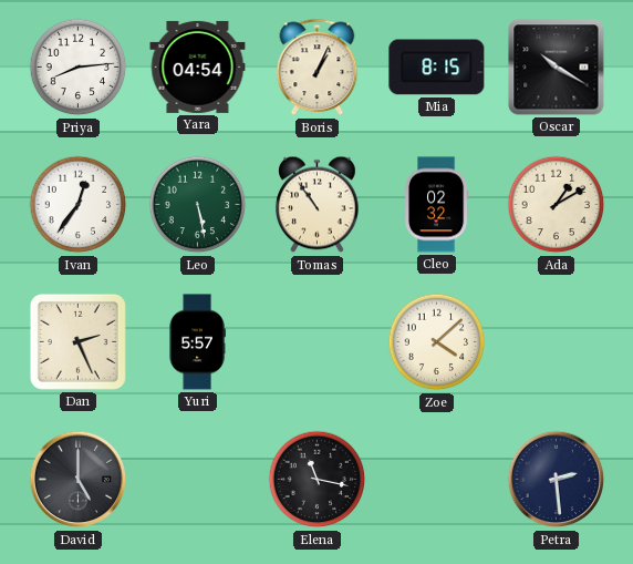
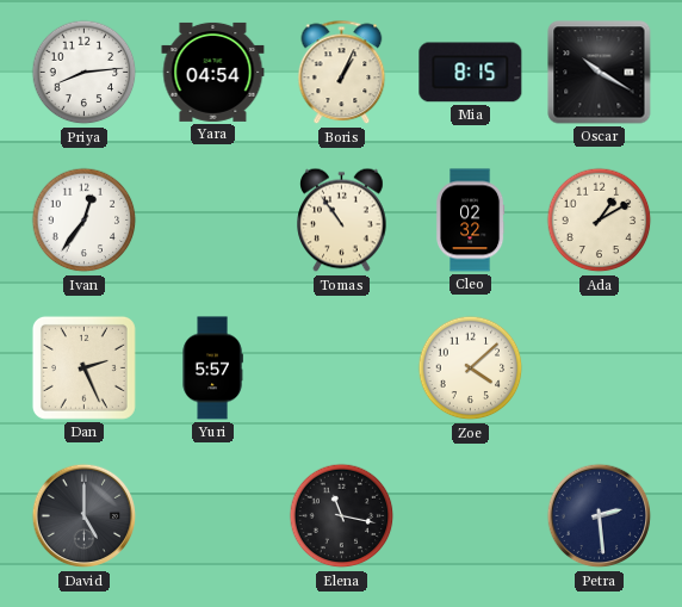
Leo: 5:28 -> none
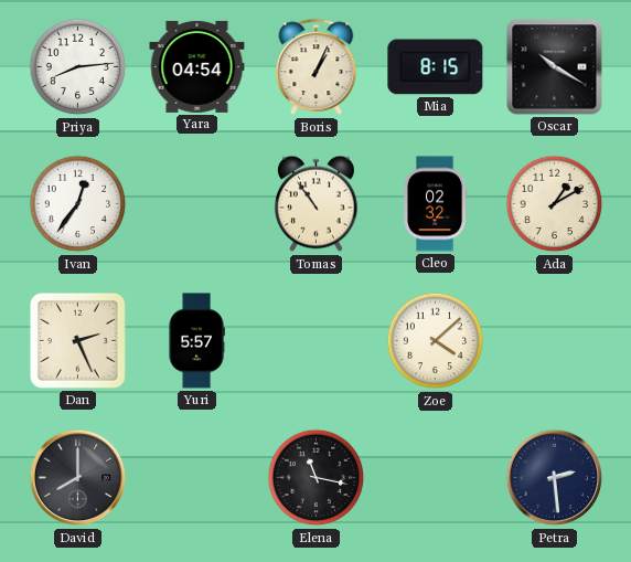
David: 5:00 -> 8:00
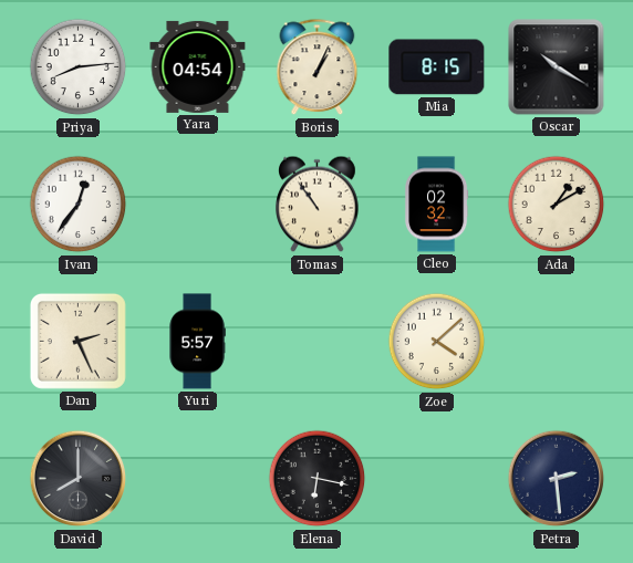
Elena: 11:17 -> 6:17
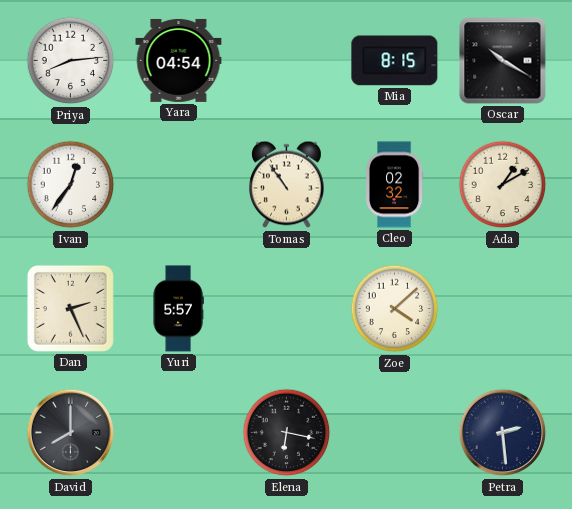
Boris: 1:04 -> none
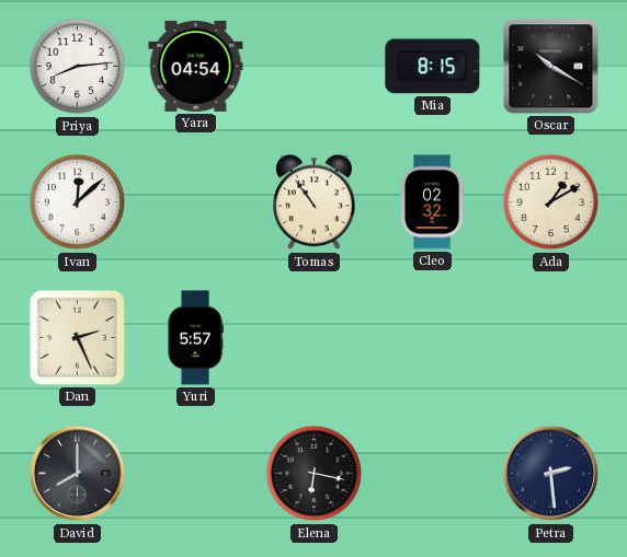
Ivan: 12:36 -> 12:08
Zoe: 4:08 -> none
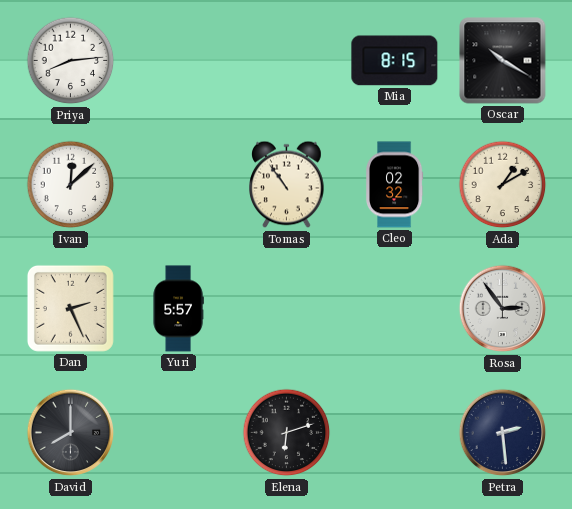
Yara: 04:54 -> none
Rosa: none -> 2:54
Elena: 6:17 -> 6:12
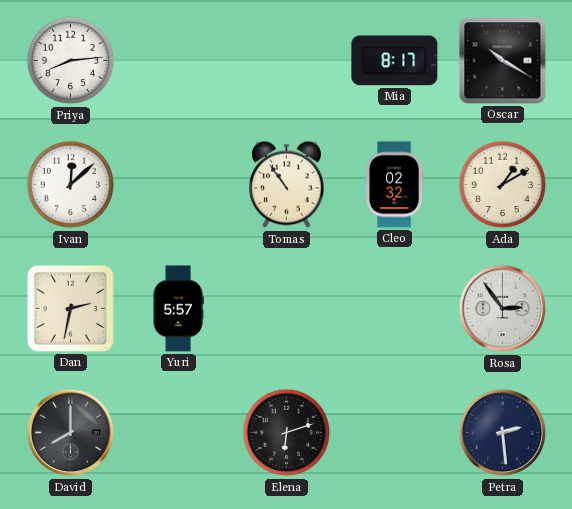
Mia: 8:15 -> 8:17
Dan: 2:26 -> 2:32
